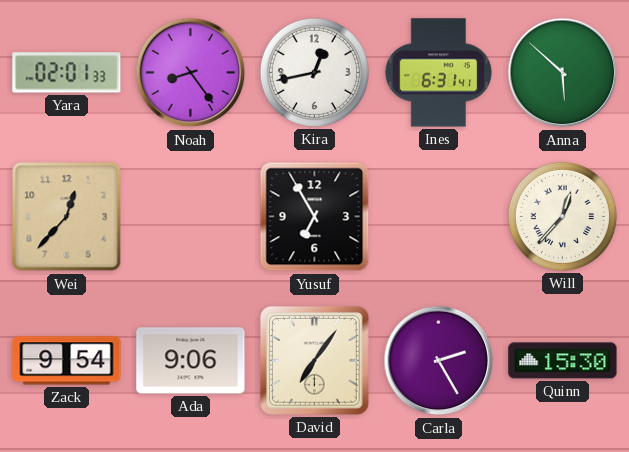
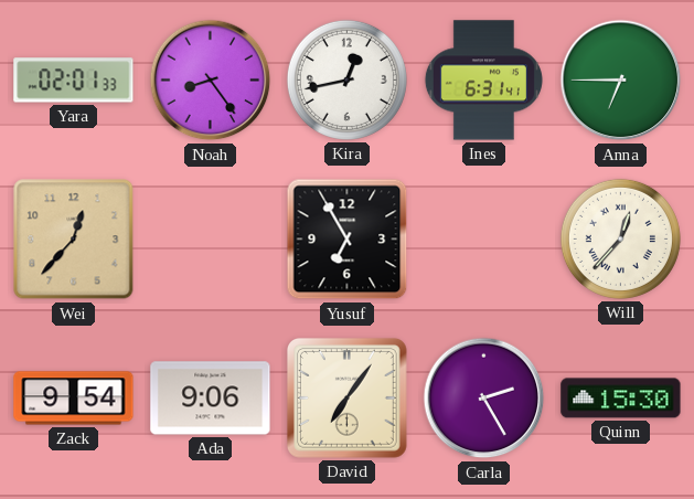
Anna: 5:52 -> 6:45
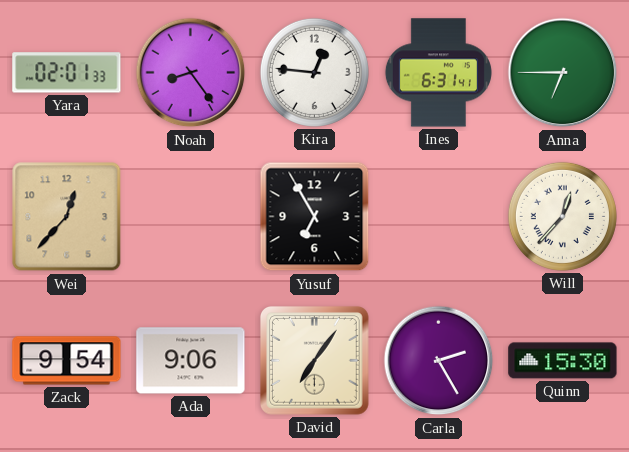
Kira: 12:43 -> 12:46
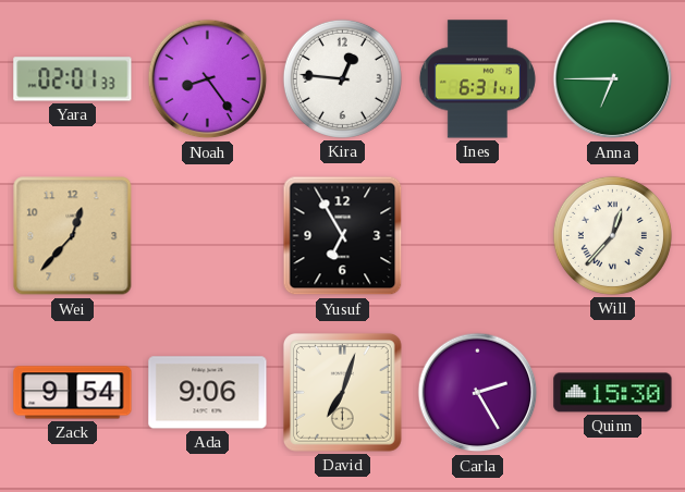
David: 7:06 -> 7:03
